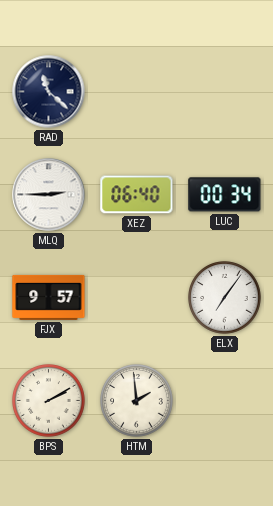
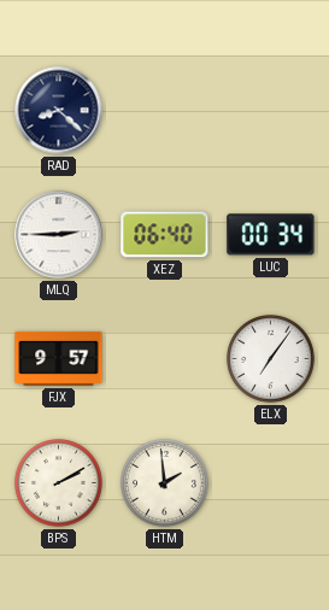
RAD: 11:22 -> 8:22
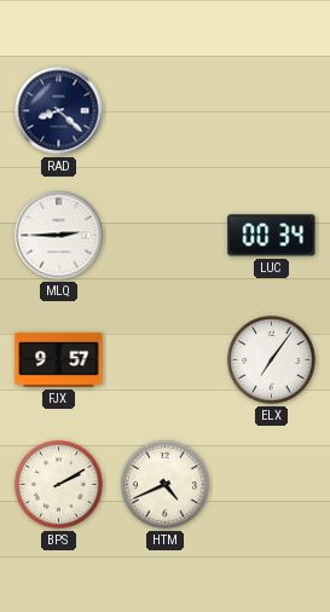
XEZ: 06:40 -> none
HTM: 1:59 -> 4:41
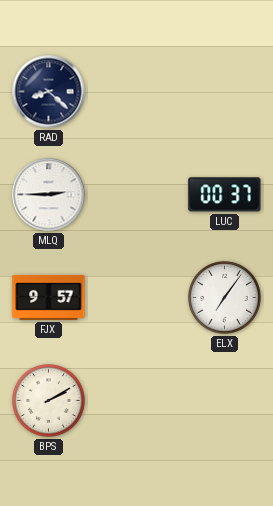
LUC: 00:34 -> 00:37
HTM: 4:41 -> none
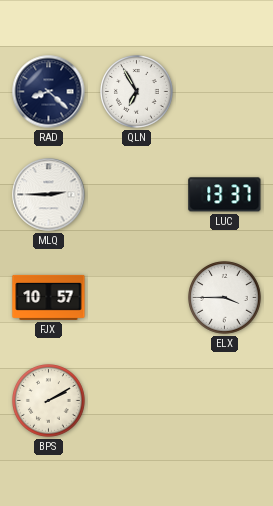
QLN: none -> 6:55
LUC: 00:37 -> 13:37
FJX: 9:57 -> 10:57
ELX: 7:06 -> 3:45
